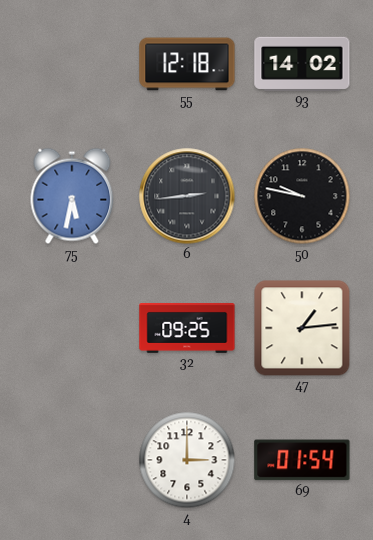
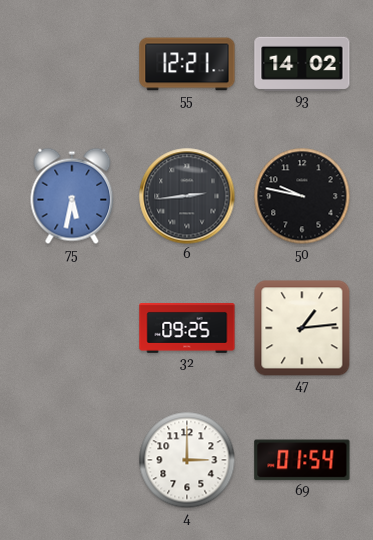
55: 12:18 -> 12:21
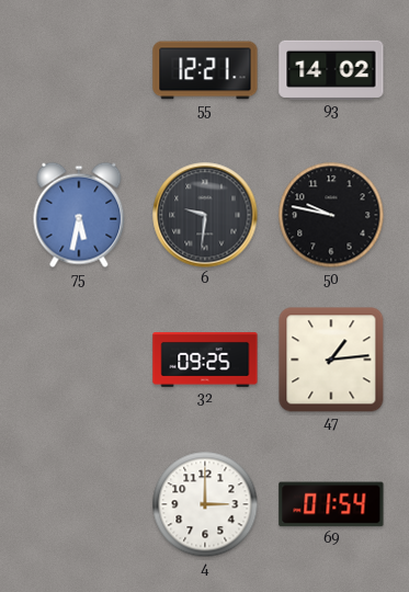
6: 2:44 -> 9:31
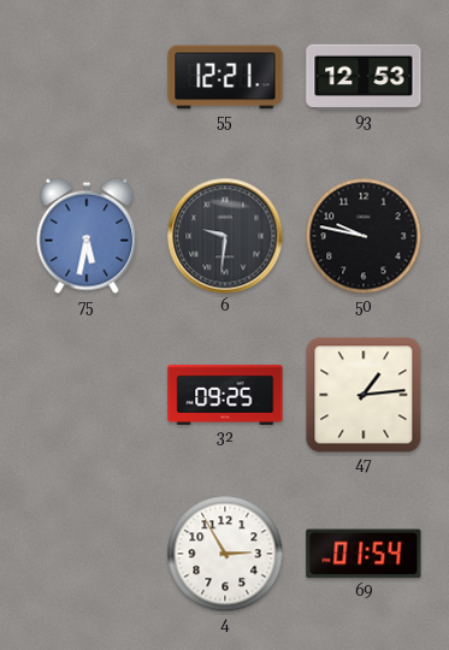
93: 14:02 -> 12:53
4: 3:00 -> 2:55
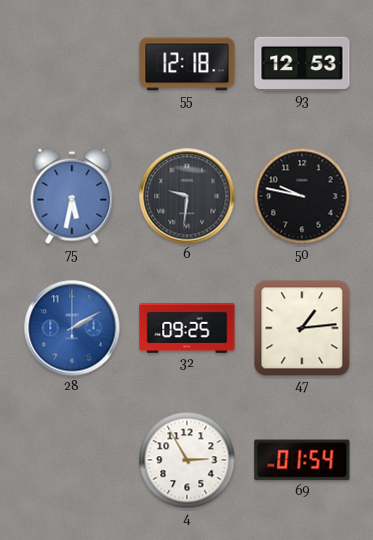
55: 12:21 -> 12:18
28: none -> 2:10
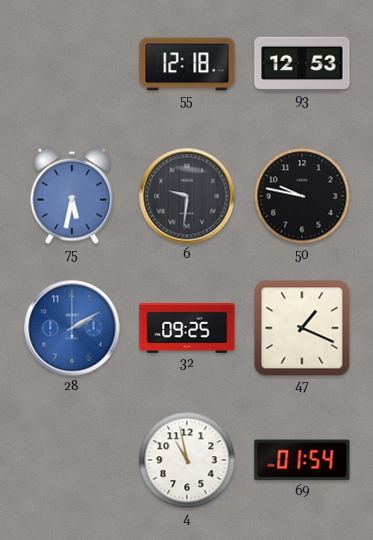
47: 1:14 -> 1:19
4: 2:55 -> 10:58
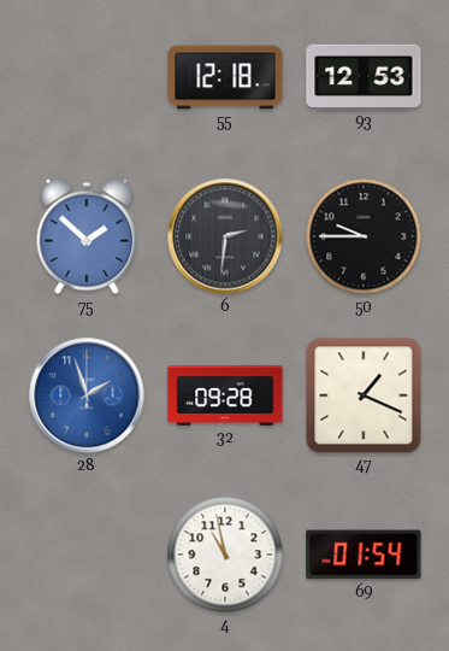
75: 5:32 -> 1:52
6: 9:31 -> 2:31
50: 9:47 -> 9:45
28: 2:10 -> 1:57
32: 09:25 -> 09:28
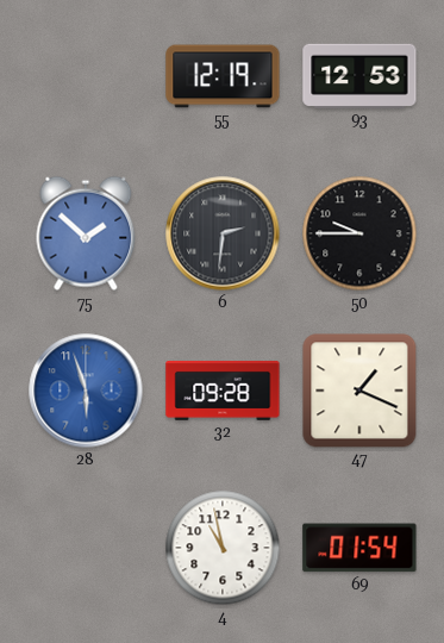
55: 12:18 -> 12:19
28: 1:57 -> 5:57
